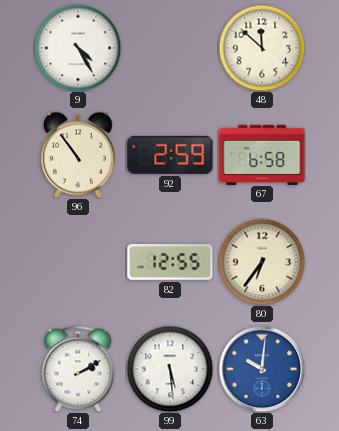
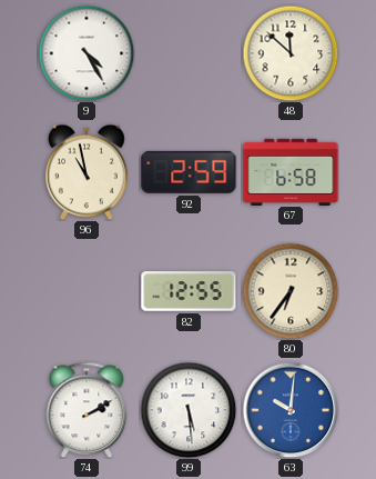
96: 10:54 -> 10:58
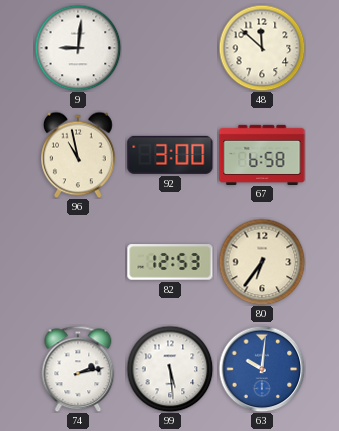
9: 4:25 -> 9:01
92: 2:59 -> 3:00
82: 12:55 -> 12:53
74: 2:10 -> 2:13
